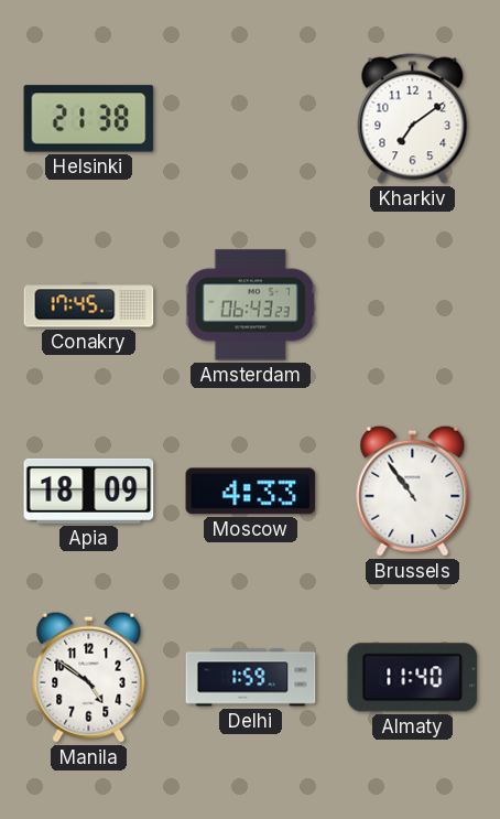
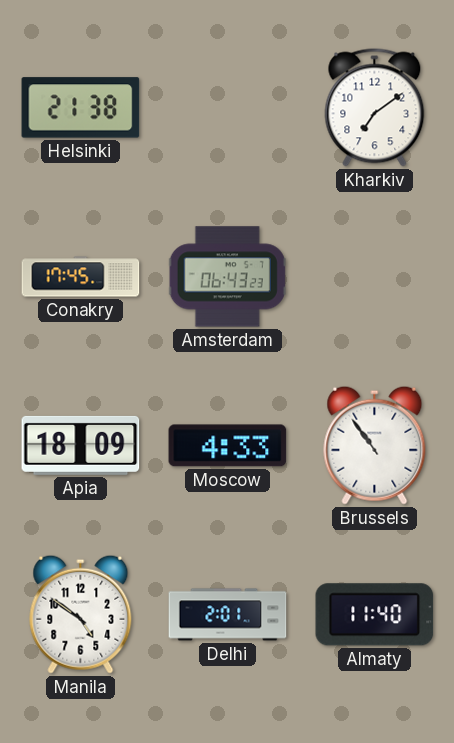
Delhi: 1:59 -> 2:01
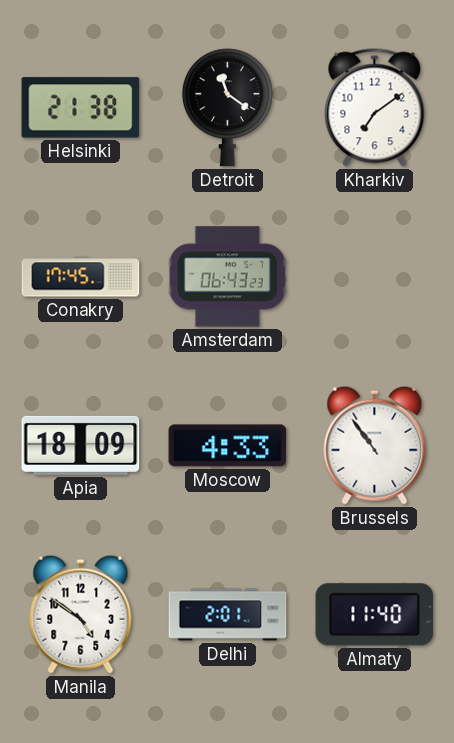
Detroit: none -> 11:21
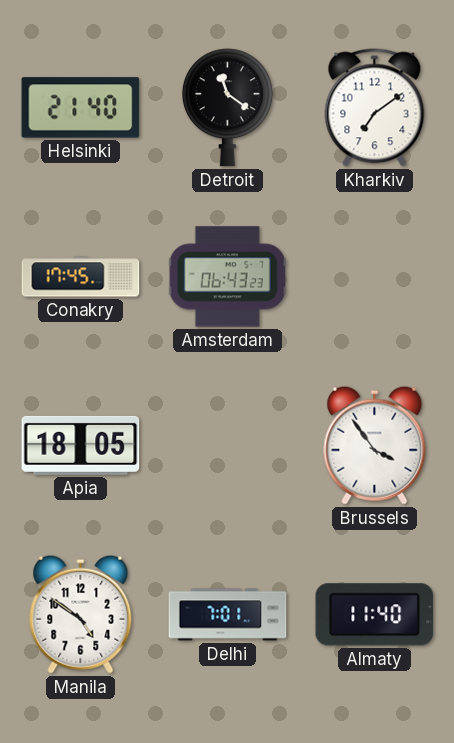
Helsinki: 21:38 -> 21:40
Apia: 18:09 -> 18:05
Moscow: 4:33 -> none
Brussels: 10:54 -> 3:54
Delhi: 2:01 -> 7:01
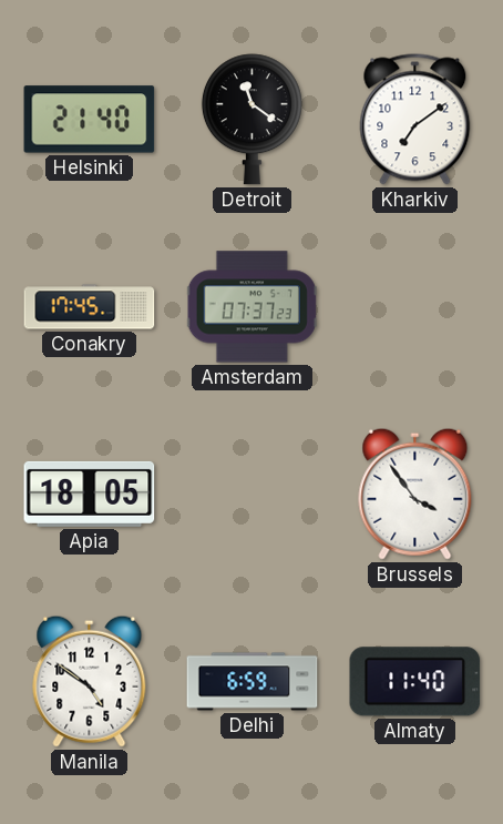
Amsterdam: 06:43 -> 07:37
Delhi: 7:01 -> 6:59
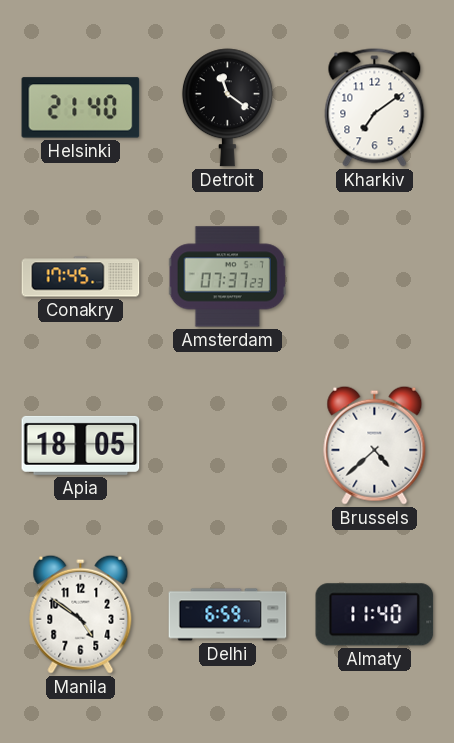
Brussels: 3:54 -> 4:38
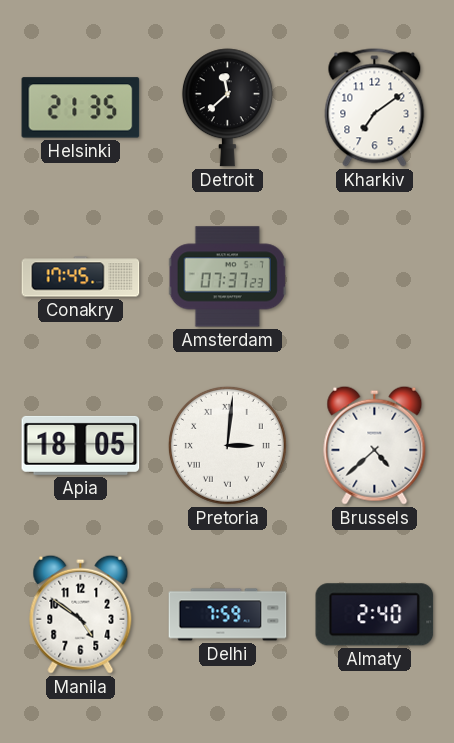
Helsinki: 21:40 -> 21:35
Detroit: 11:21 -> 11:38
Pretoria: none -> 3:01
Delhi: 6:59 -> 7:59
Almaty: 11:40 -> 2:40
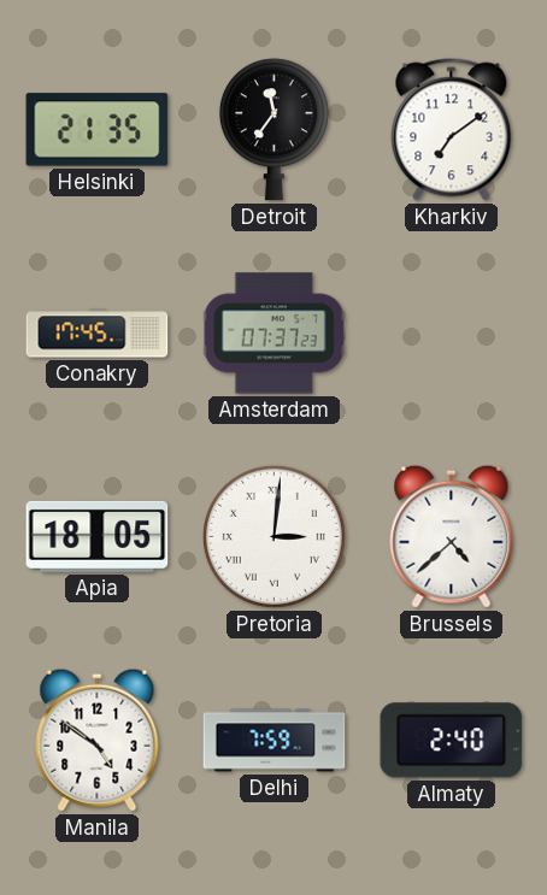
Detroit: 11:38 -> 11:36
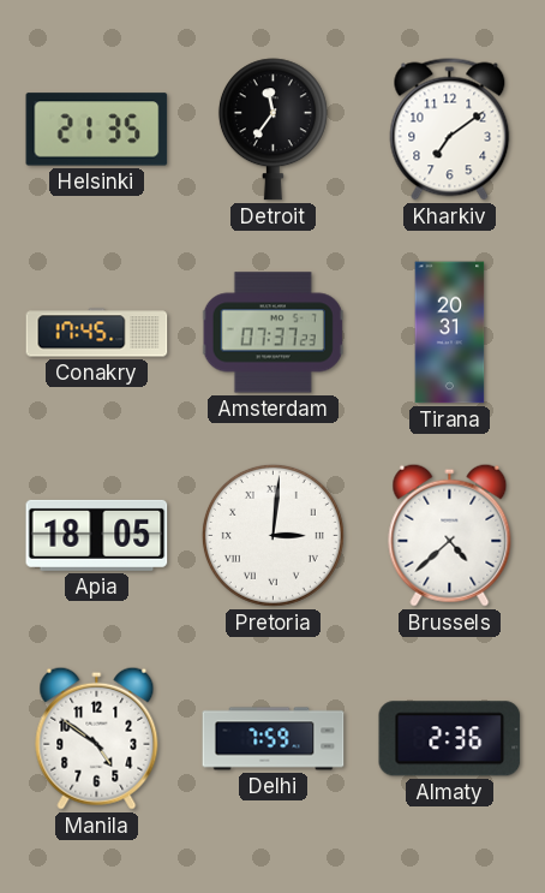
Tirana: none -> 20:31
Almaty: 2:40 -> 2:36
